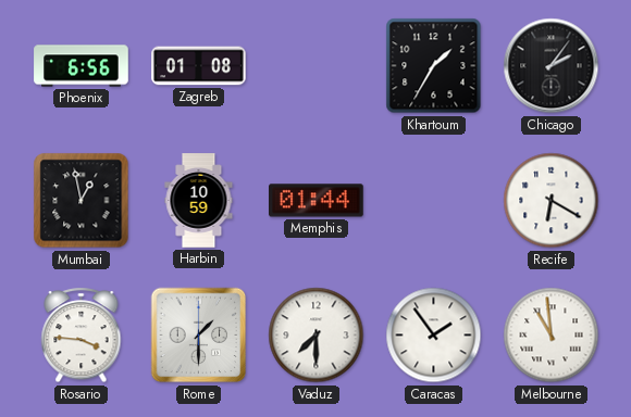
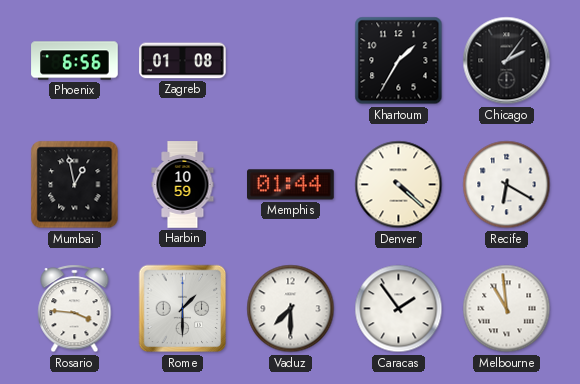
Denver: none -> 4:22
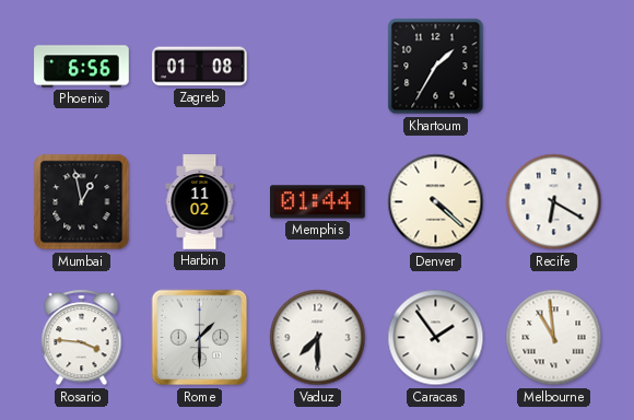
Chicago: 2:06 -> none
Harbin: 10:59 -> 11:02
